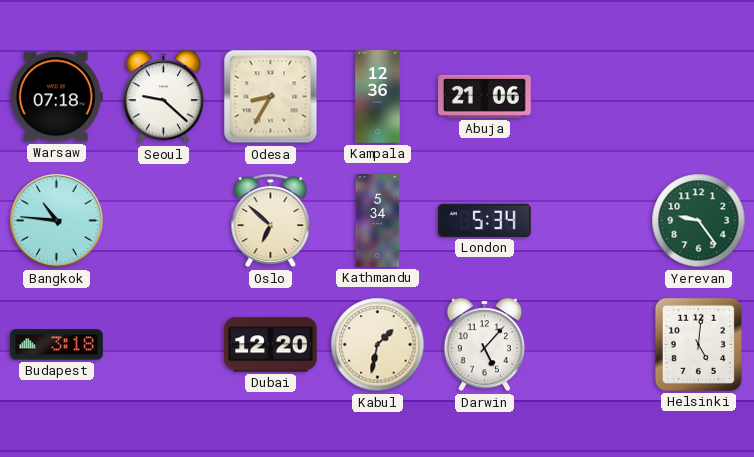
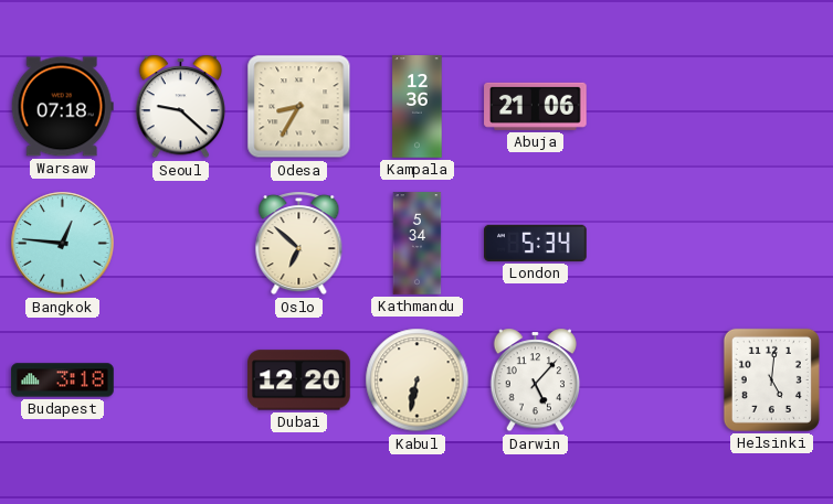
Bangkok: 10:46 -> 12:46
Yerevan: 9:24 -> none
Kabul: 1:32 -> 6:32
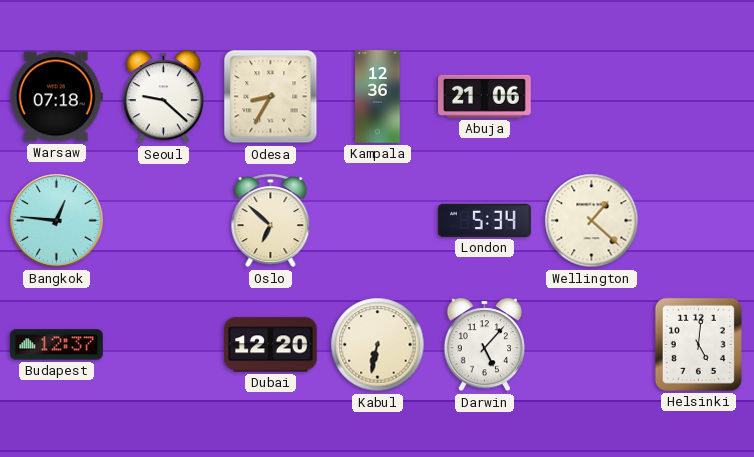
Kathmandu: 5:34 -> none
Wellington: none -> 1:22
Budapest: 3:18 -> 12:37
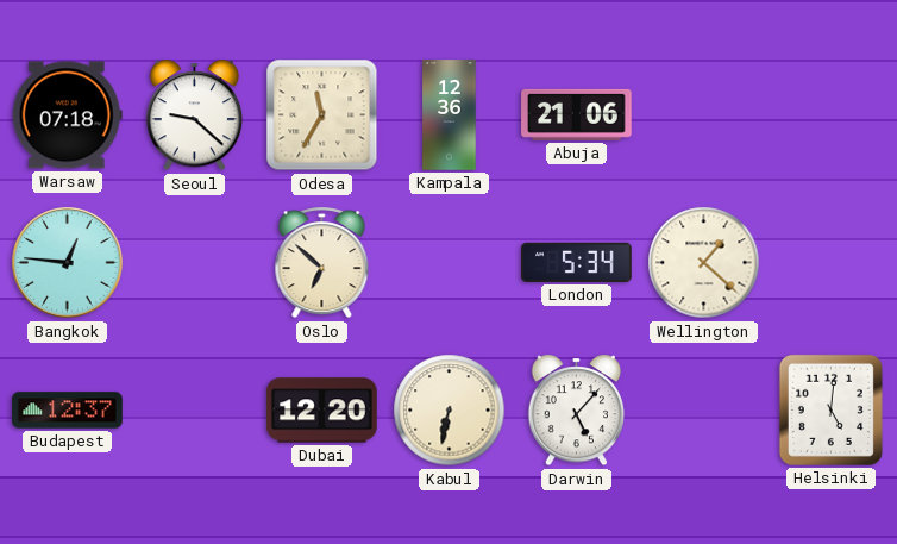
Odesa: 8:35 -> 11:35
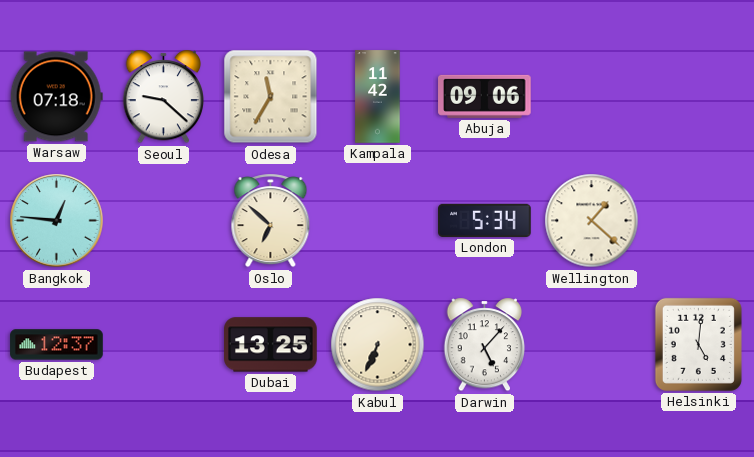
Kampala: 12:36 -> 11:42
Abuja: 21:06 -> 09:06
Dubai: 12:20 -> 13:25
Kabul: 6:32 -> 6:34
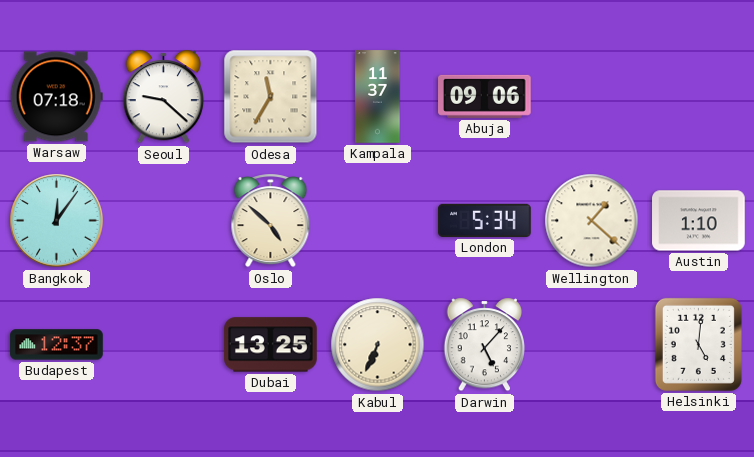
Kampala: 11:42 -> 11:37
Bangkok: 12:46 -> 12:06
Oslo: 6:52 -> 4:52
Austin: none -> 1:10
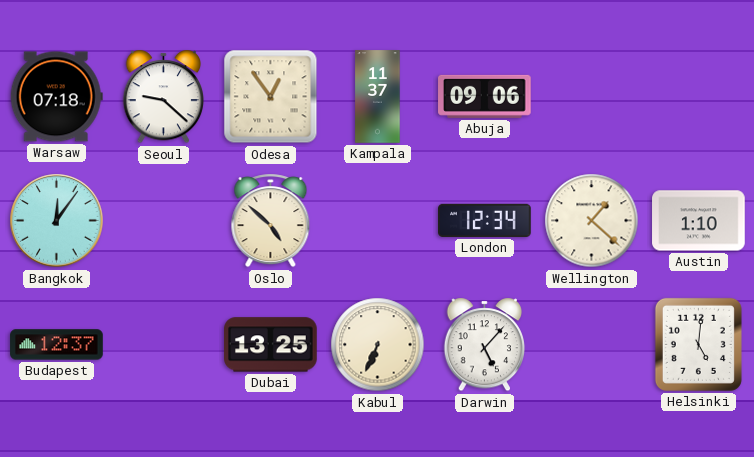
Odesa: 11:35 -> 12:54
London: 5:34 -> 12:34
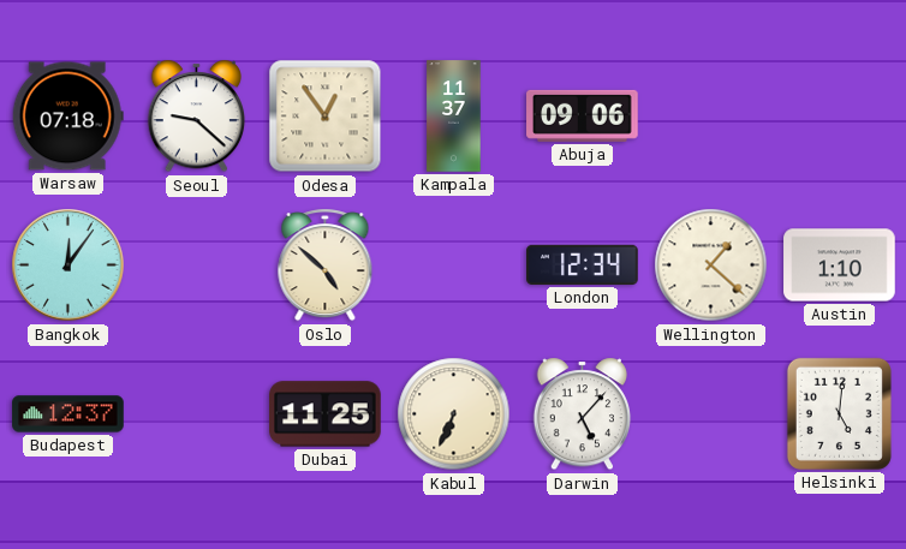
Dubai: 13:25 -> 11:25
